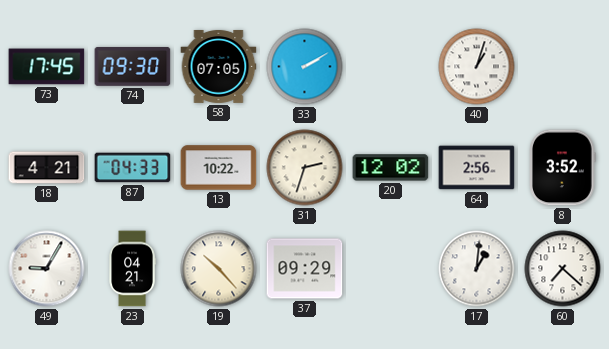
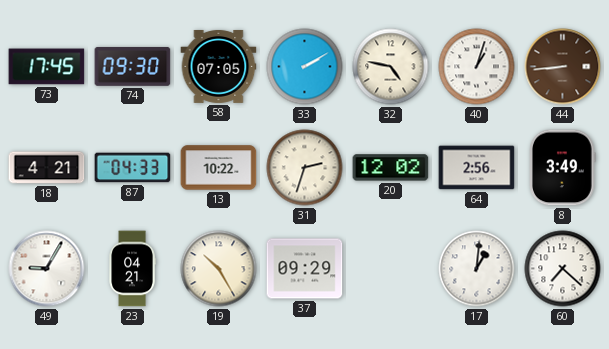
32: none -> 4:47
44: none -> 8:44
8: 3:52 -> 3:49
19: 10:23 -> 10:25
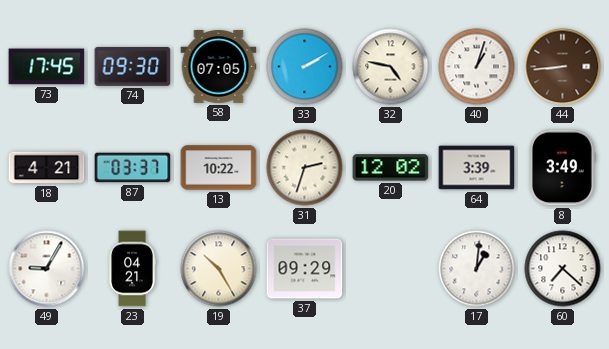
87: 04:33 -> 03:37
64: 2:56 -> 3:39
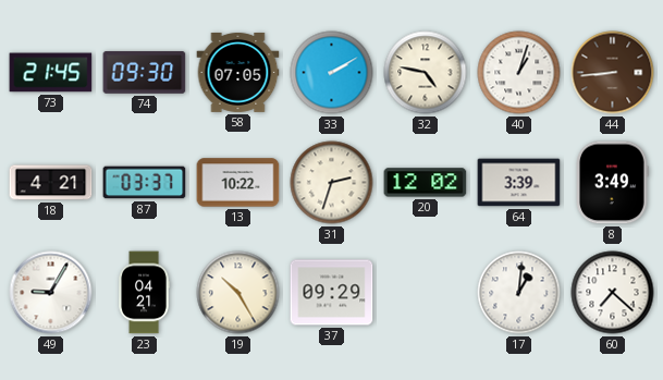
73: 17:45 -> 21:45
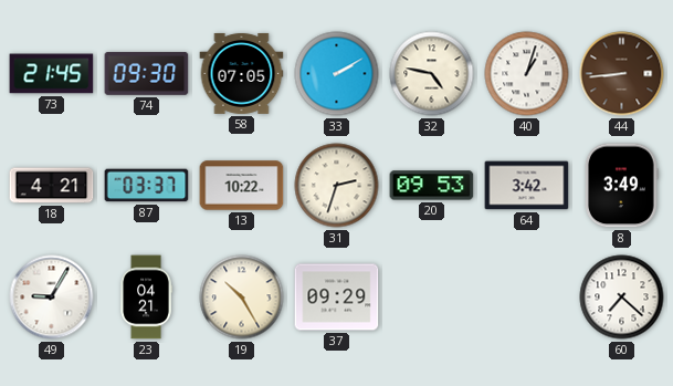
20: 12:02 -> 09:53
64: 3:39 -> 3:42
17: 1:01 -> none
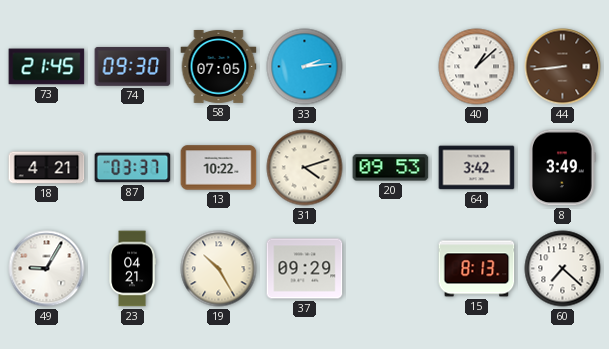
33: 2:10 -> 2:14
32: 4:47 -> none
40: 1:03 -> 1:08
31: 2:33 -> 4:12
15: none -> 8:13
